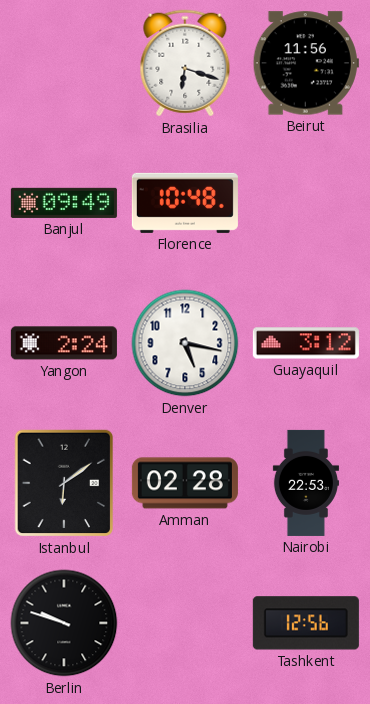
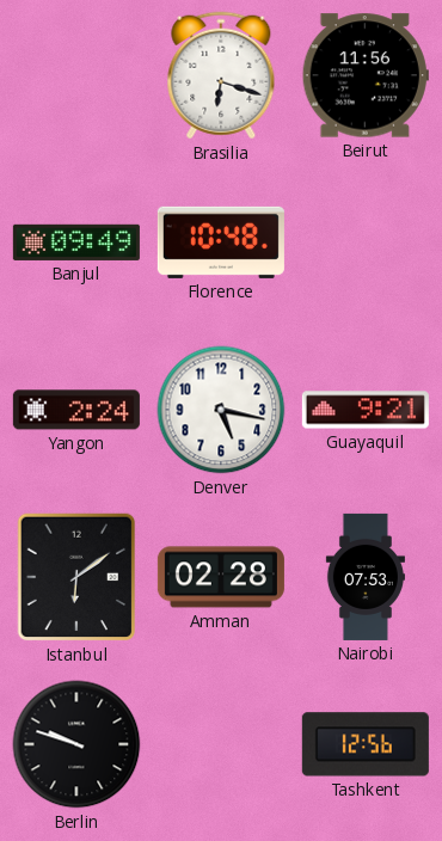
Guayaquil: 3:12 -> 9:21
Nairobi: 22:53 -> 07:53
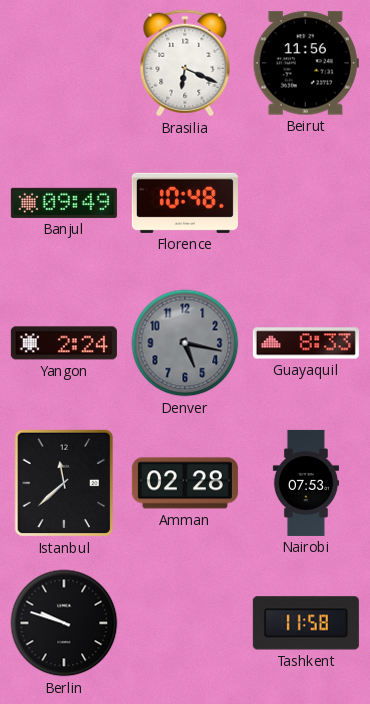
Brasilia: 6:18 -> 6:19
Denver dial: white -> grey
Guayaquil: 9:21 -> 8:33
Istanbul: 6:09 -> 11:38
Tashkent: 12:56 -> 11:58
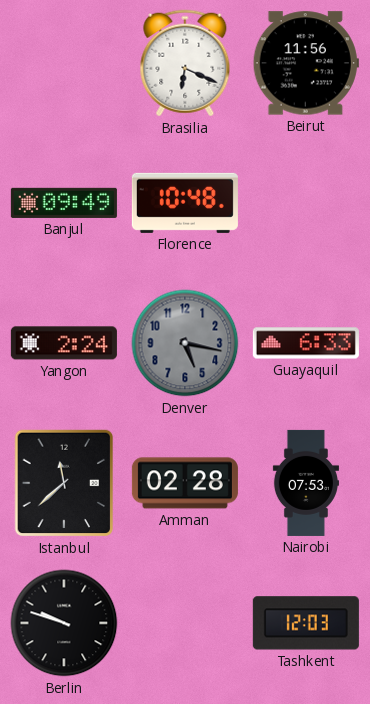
Guayaquil: 8:33 -> 6:33
Tashkent: 11:58 -> 12:03
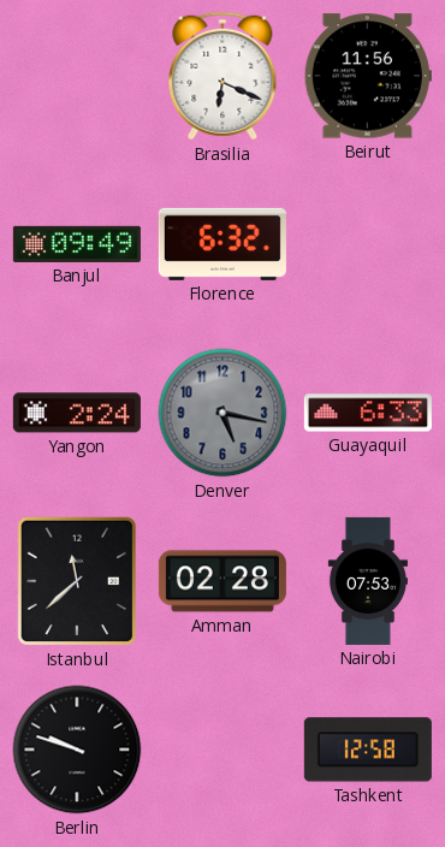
Florence: 10:48 -> 6:32
Tashkent: 12:03 -> 12:58
